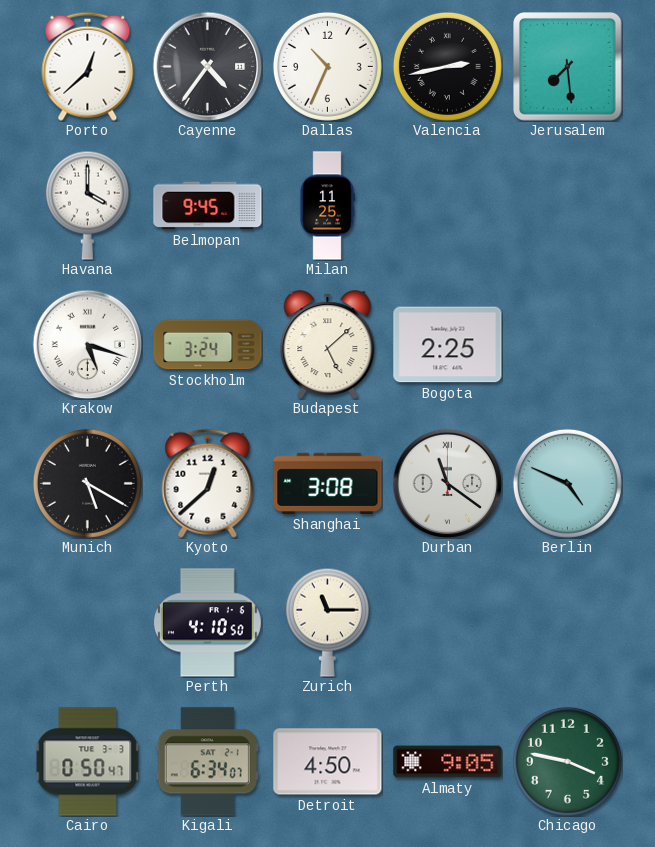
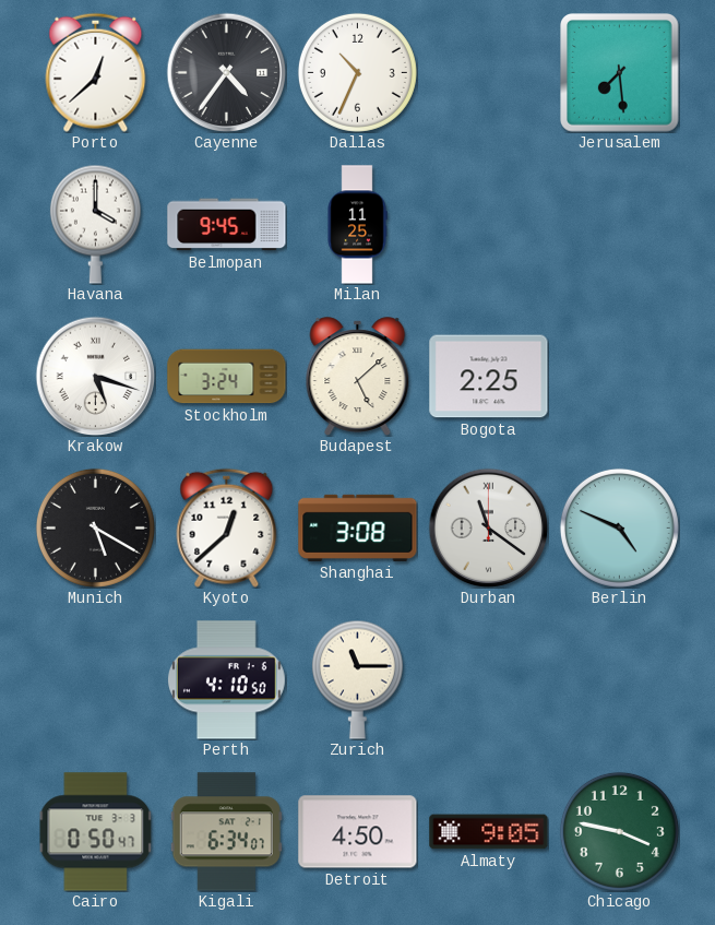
Valencia: 2:43 -> none
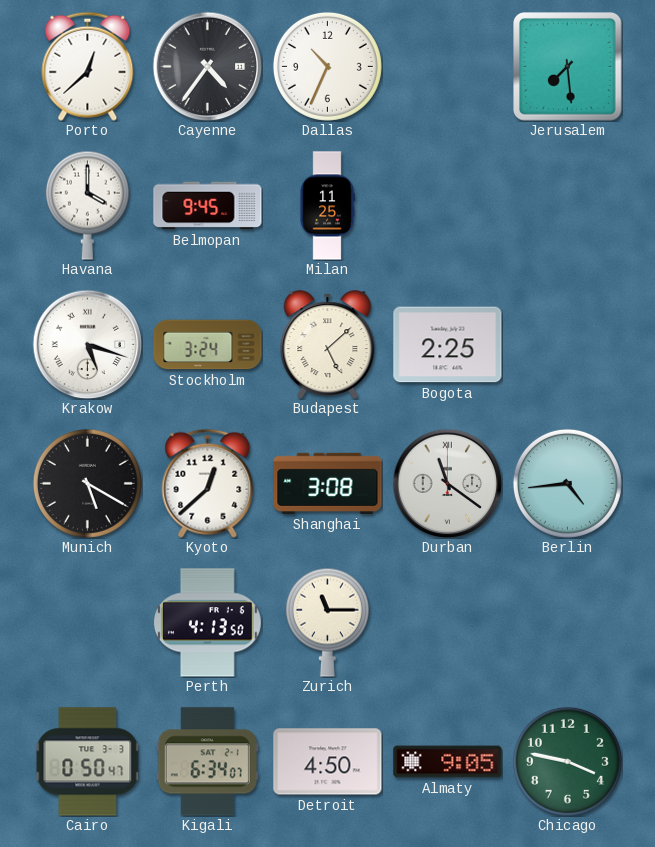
Berlin: 4:49 -> 4:44
Perth: 4:10 -> 4:13
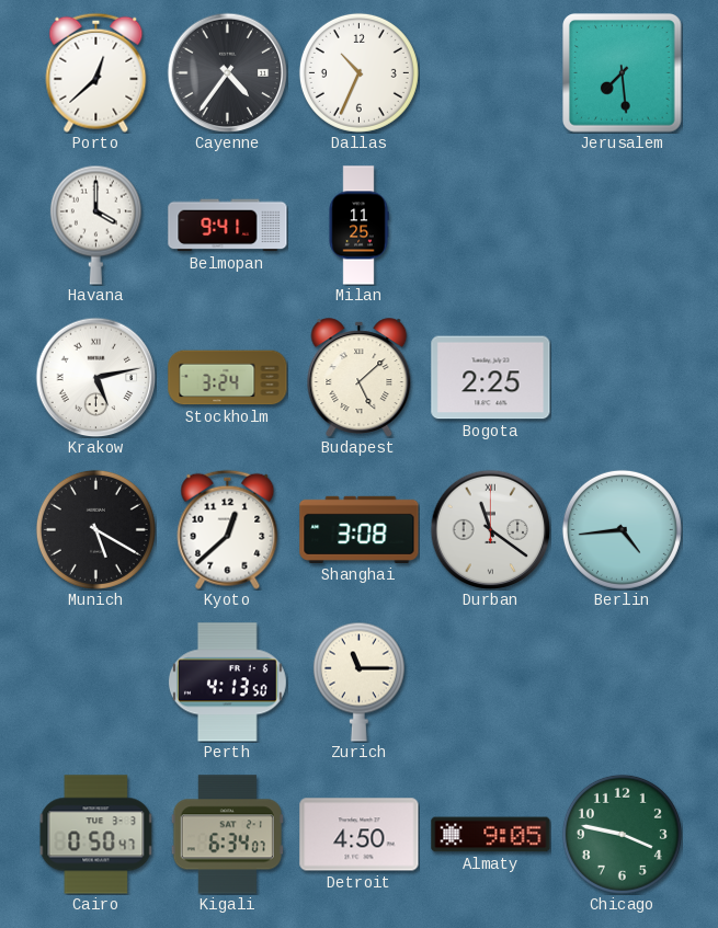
Belmopan: 9:45 -> 9:41
Krakow: 5:18 -> 5:13
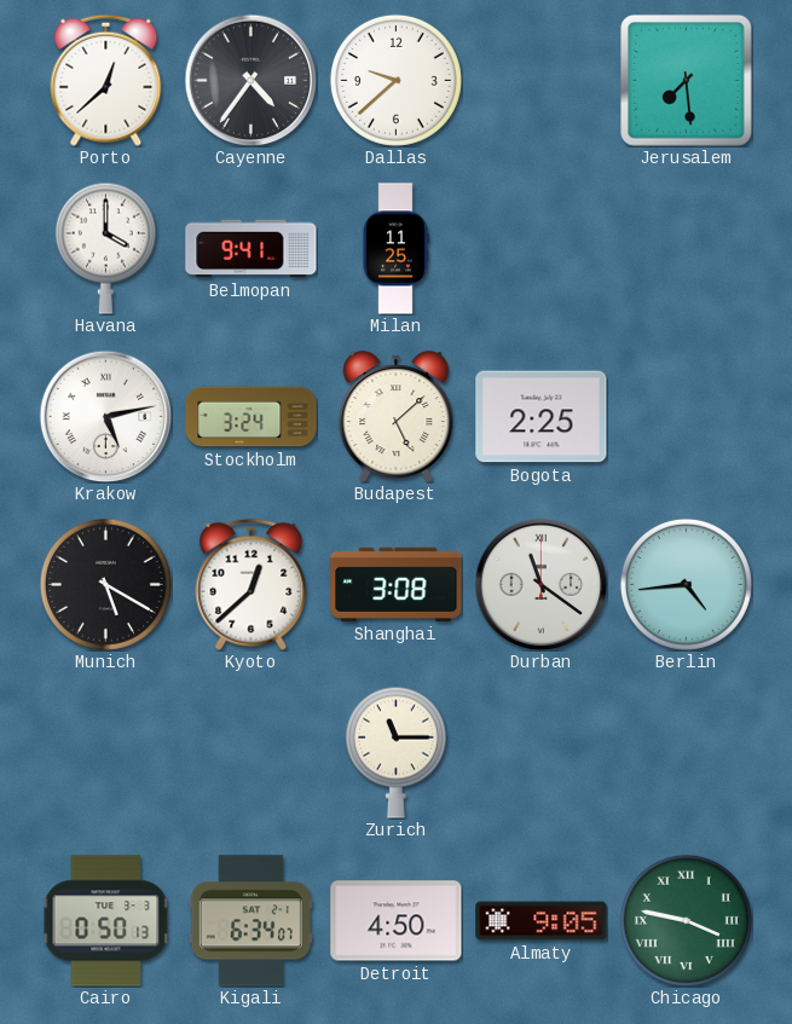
Dallas: 10:34 -> 9:38
Perth: 4:13 -> none
Cairo: 0:50:47 -> 0:50:13
Chicago numerals: Arabic -> Roman
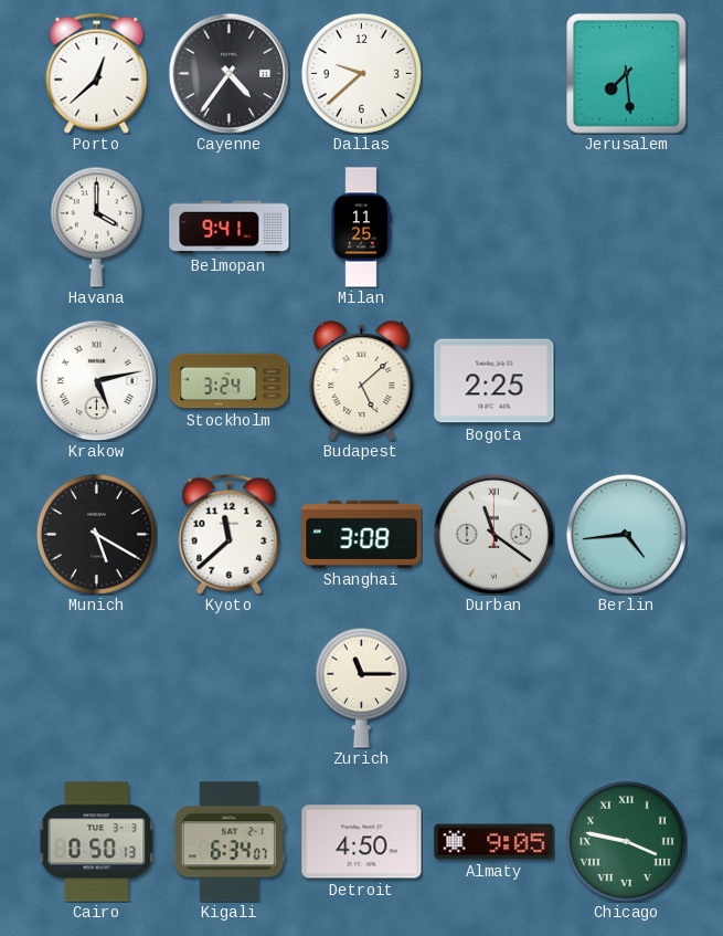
Kyoto: 12:38 -> 11:38
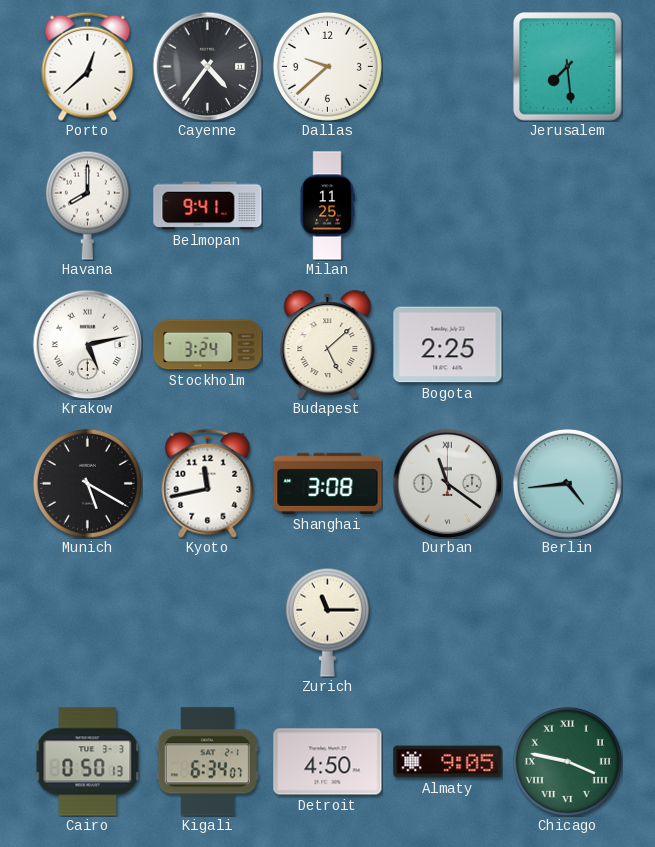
Havana: 4:00 -> 8:00
Kyoto: 11:38 -> 11:43
